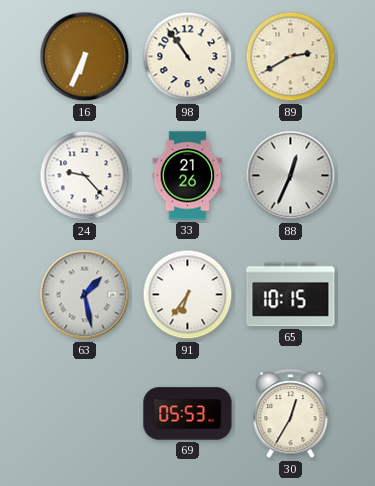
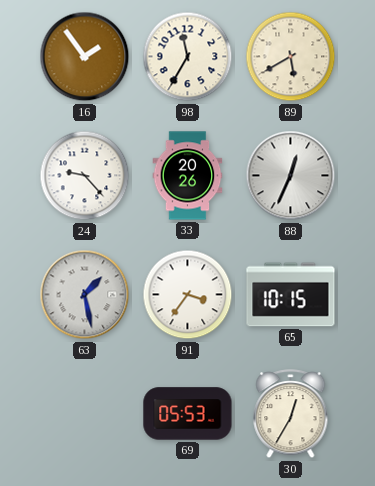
16: 6:34 -> 1:54
98: 10:54 -> 11:35
89: 2:40 -> 5:40
33: 21:26 -> 20:26
91: 6:36 -> 3:36
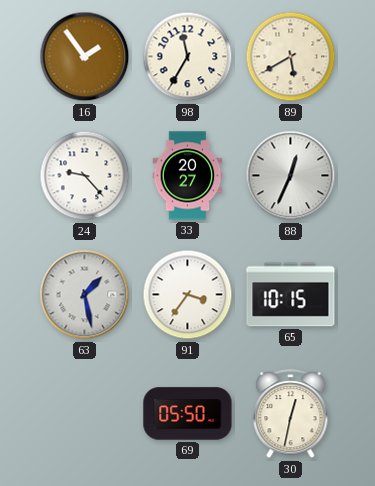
33: 20:26 -> 20:27
69: 05:53 -> 05:50
30: 12:35 -> 12:32
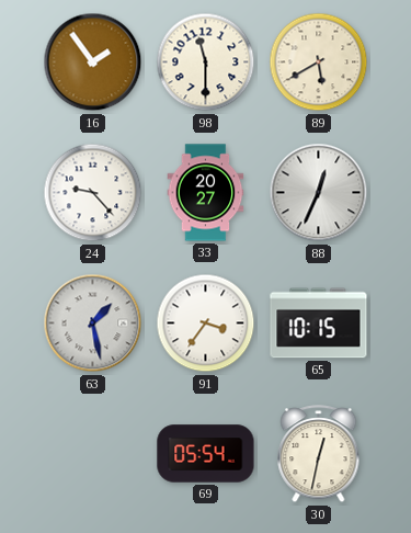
98: 11:35 -> 11:30
69: 05:50 -> 05:54
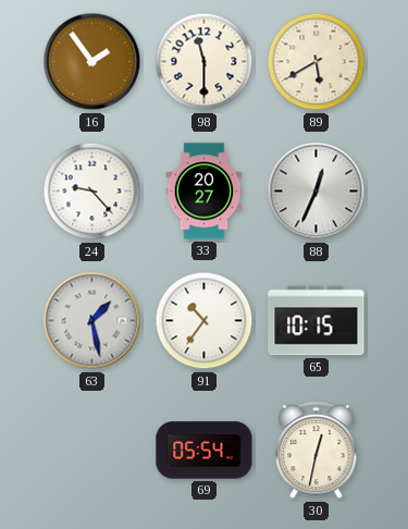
91: 3:36 -> 10:36
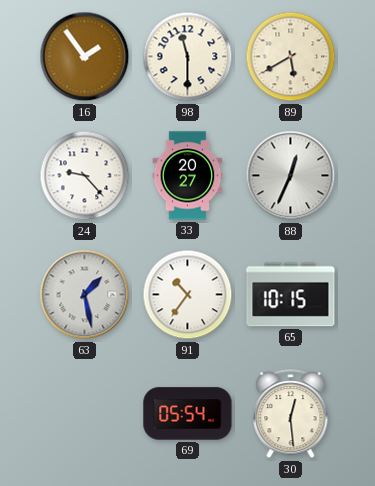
30: 12:32 -> 12:29
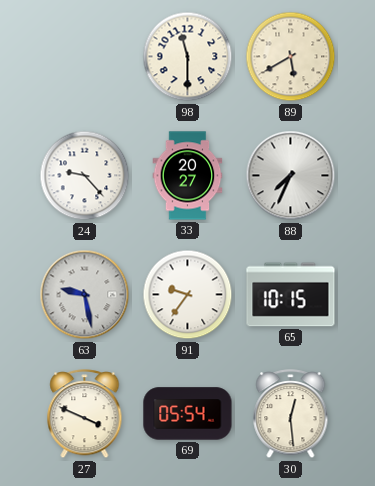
16: 1:54 -> none
88: 12:34 -> 7:34
63: 1:28 -> 9:28
91: 10:36 -> 9:36
27: none -> 3:49
